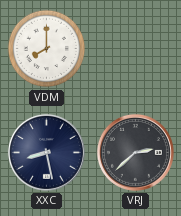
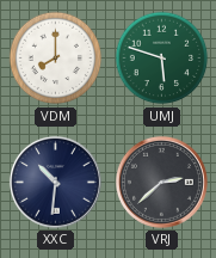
UMJ: none -> 5:48
XXC: 8:28 -> 10:31
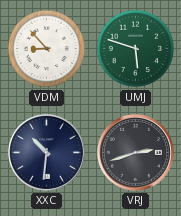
VDM: 8:00 -> 8:53
VRJ: 2:38 -> 2:42
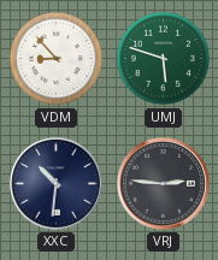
VRJ: 2:42 -> 2:46
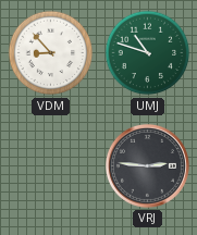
UMJ: 5:48 -> 10:48
XXC: 10:31 -> none
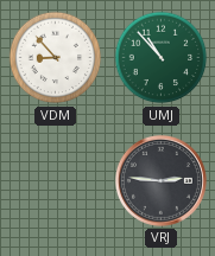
UMJ: 10:48 -> 10:53
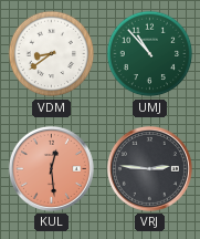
VDM: 8:53 -> 8:39
KUL: none -> 12:29
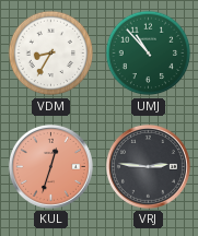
VDM: 8:39 -> 8:35
KUL: 12:29 -> 12:33
